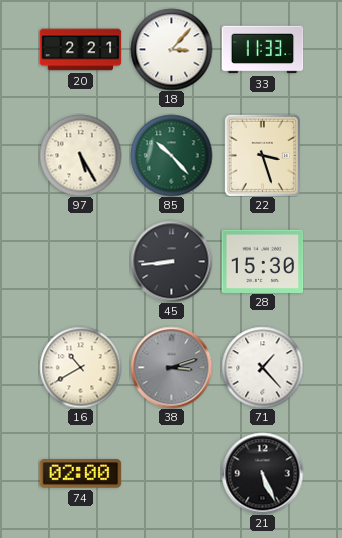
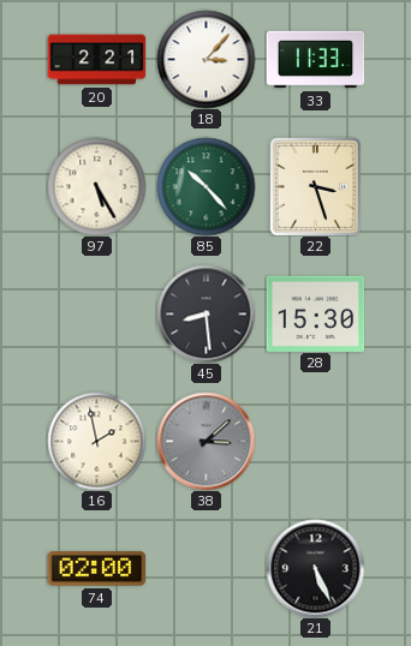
45: 8:44 -> 8:29
16: 10:40 -> 1:58
38: 3:12 -> 3:08
71: 1:23 -> none
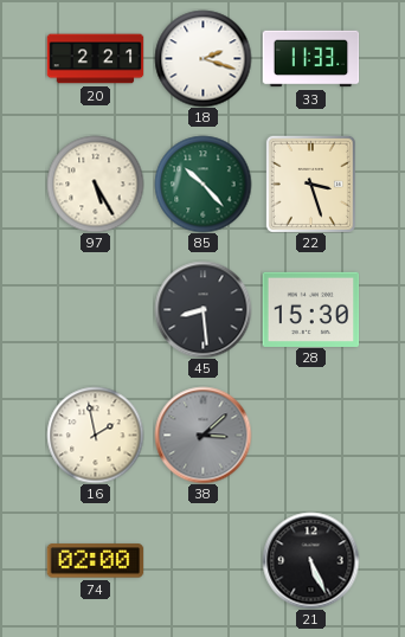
18: 3:07 -> 2:18
